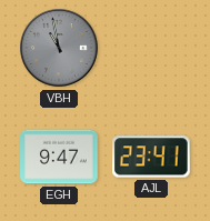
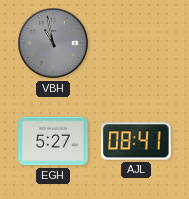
EGH: 9:47 -> 5:27
AJL: 23:41 -> 08:41
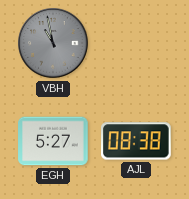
AJL: 08:41 -> 08:38
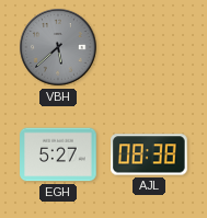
VBH: 10:58 -> 5:38
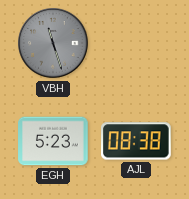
VBH: 5:38 -> 11:27
EGH: 5:27 -> 5:23
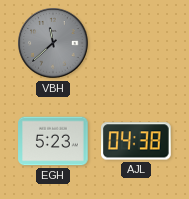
VBH: 11:27 -> 11:38
AJL: 08:38 -> 04:38
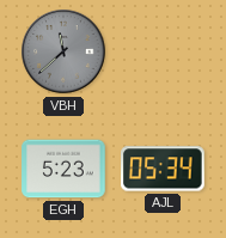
AJL: 04:38 -> 05:34
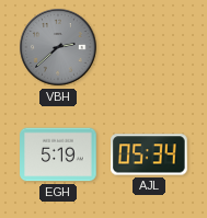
VBH: 11:38 -> 2:38
EGH: 5:23 -> 5:19
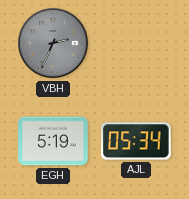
VBH: 2:38 -> 2:34
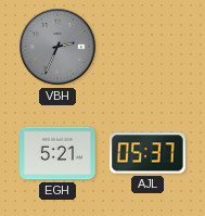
EGH: 5:19 -> 5:21
AJL: 05:34 -> 05:37
